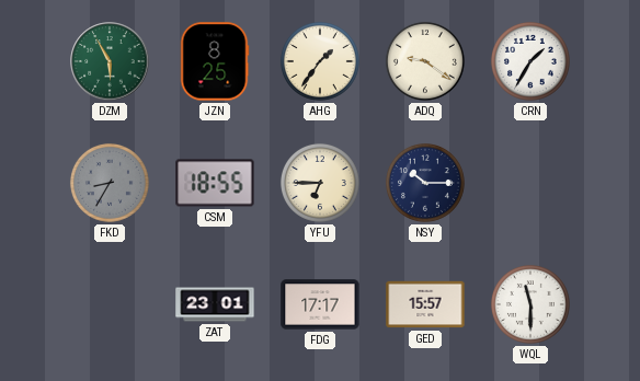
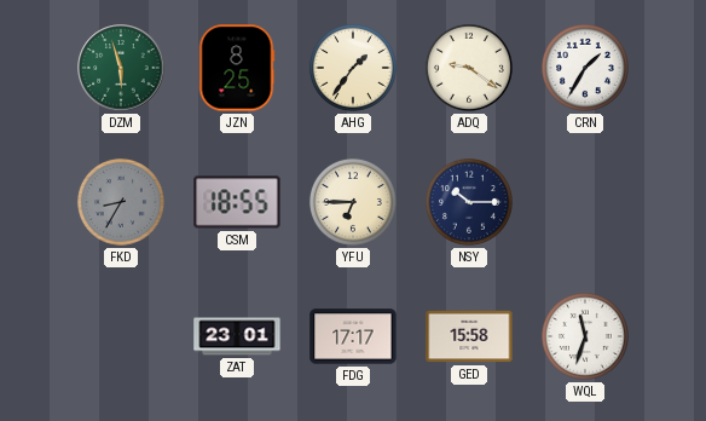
DZM: 5:55 -> 5:57
GED: 15:57 -> 15:58
WQL: 11:30 -> 11:33
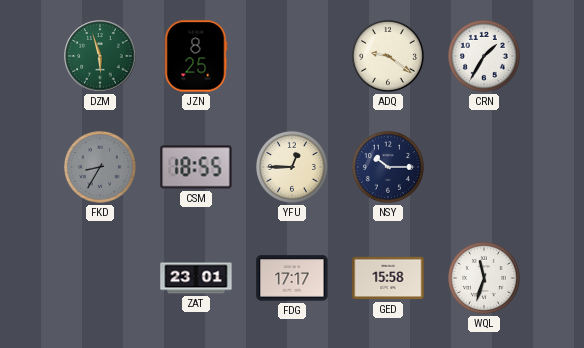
AHG: 1:36 -> none
YFU: 6:45 -> 12:45
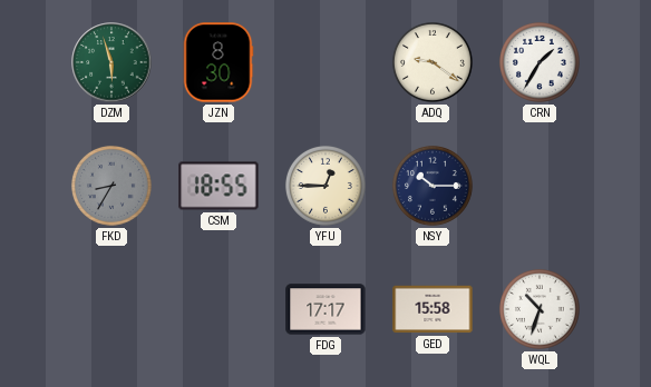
JZN: 8:25 -> 8:30
ZAT: 23:01 -> none
WQL: 11:33 -> 10:33
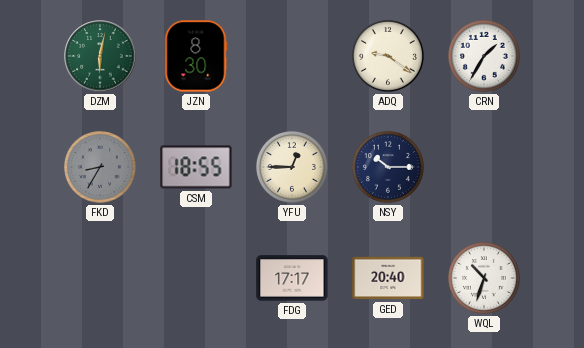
DZM: 5:57 -> 6:02
GED: 15:58 -> 20:40
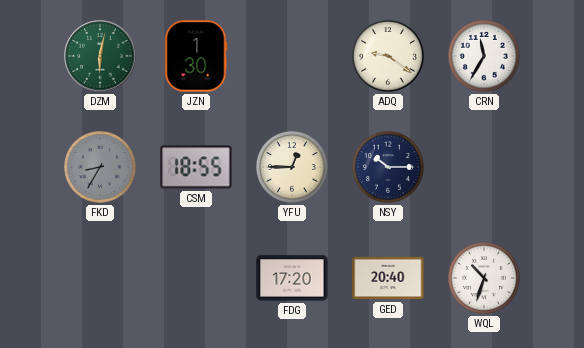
JZN: 8:30 -> 1:30
CRN: 1:35 -> 11:35
FDG: 17:17 -> 17:20
